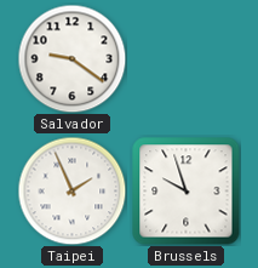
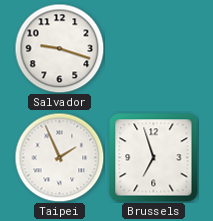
Salvador: 9:21 -> 9:18
Brussels: 9:57 -> 6:57
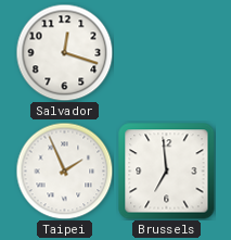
Salvador: 9:18 -> 12:18
Brussels: 6:57 -> 6:59
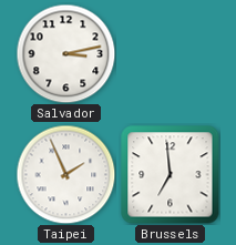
Salvador: 12:18 -> 3:13
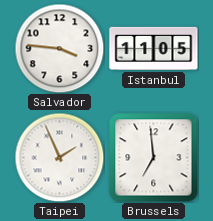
Salvador: 3:13 -> 3:46
Istanbul: none -> 11:05
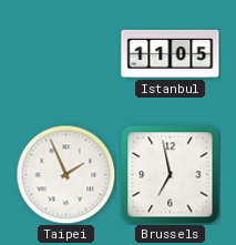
Salvador: 3:46 -> none
Brussels: 6:59 -> 6:58
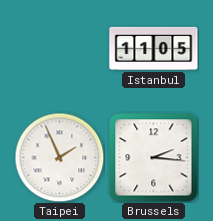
Brussels: 6:58 -> 2:16
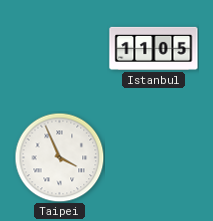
Taipei: 1:56 -> 3:56
Brussels: 2:16 -> none
